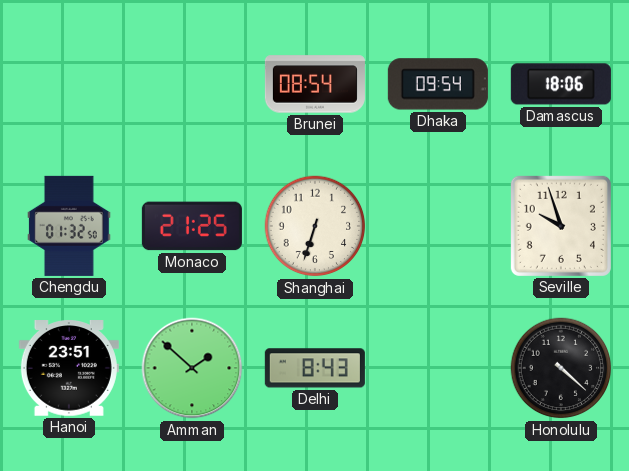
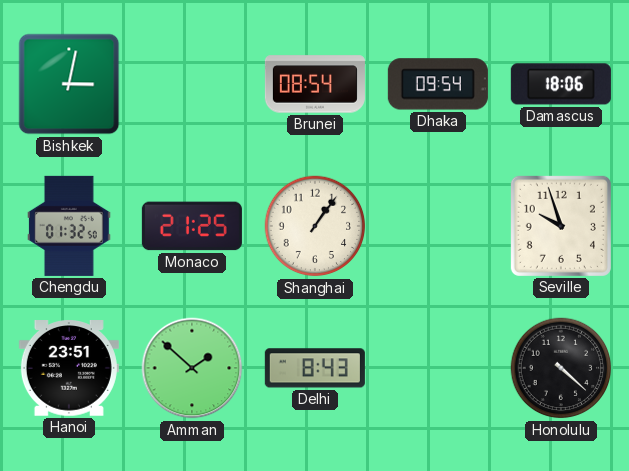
Bishkek: none -> 3:02
Shanghai: 6:33 -> 1:06
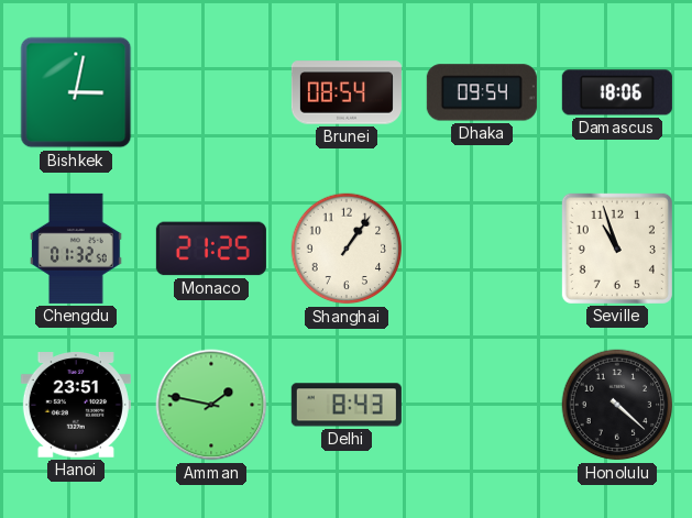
Seville: 9:57 -> 10:57
Amman: 1:52 -> 1:47
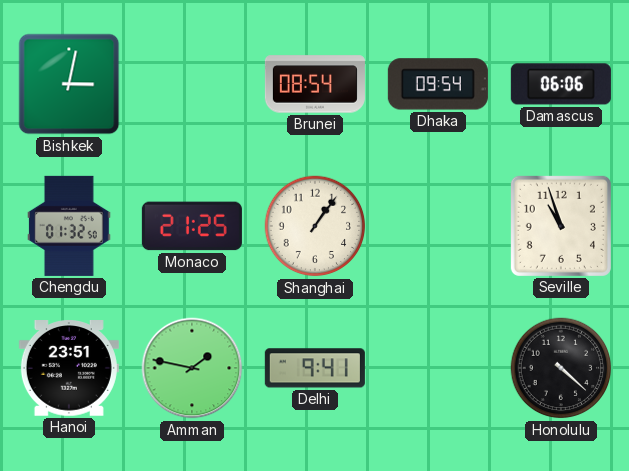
Damascus: 18:06 -> 06:06
Delhi: 8:43 -> 9:41
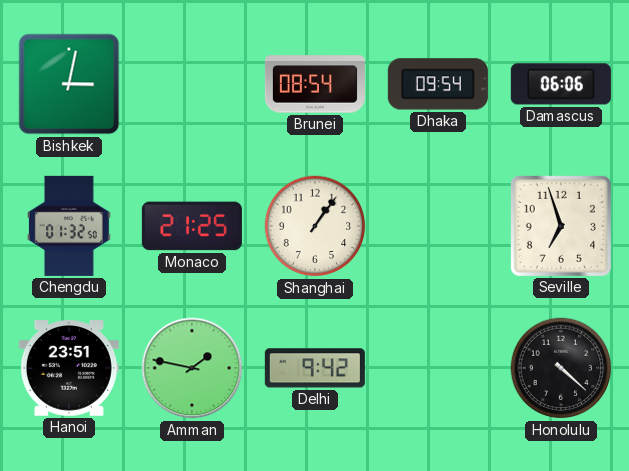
Seville: 10:57 -> 6:57
Delhi: 9:41 -> 9:42
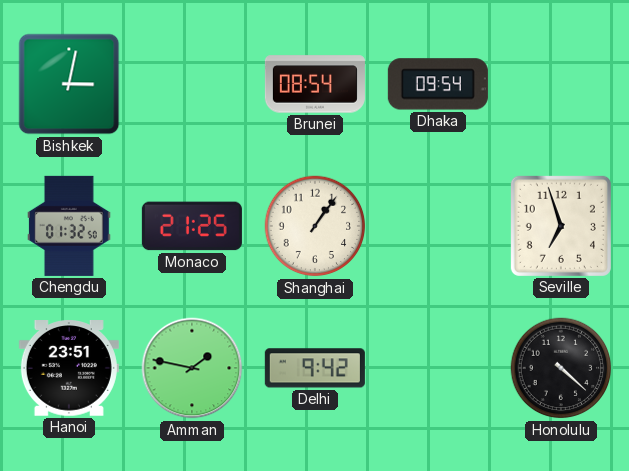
Damascus: 06:06 -> none
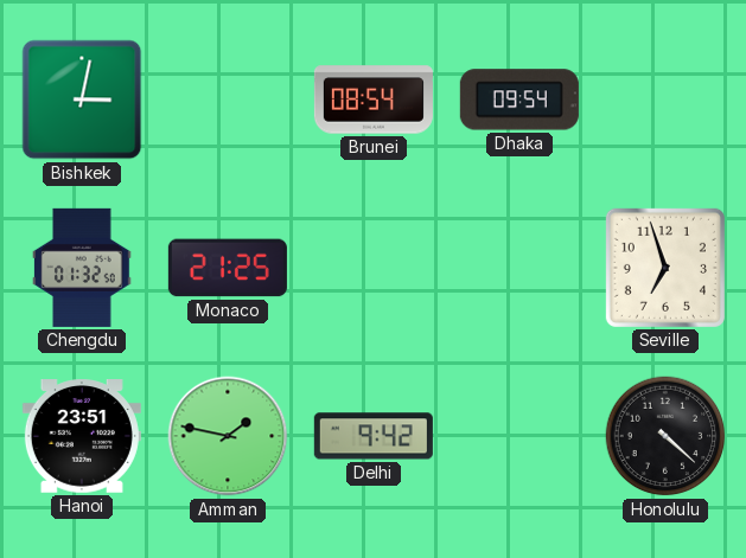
Shanghai: 1:06 -> none
